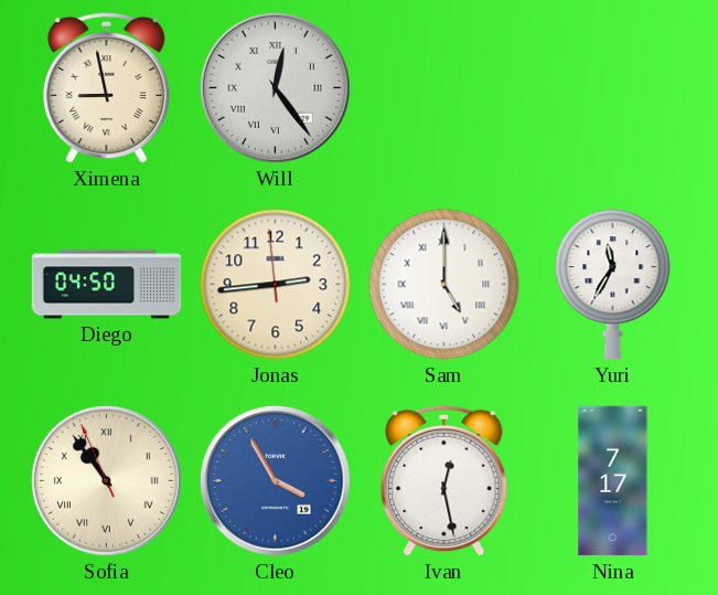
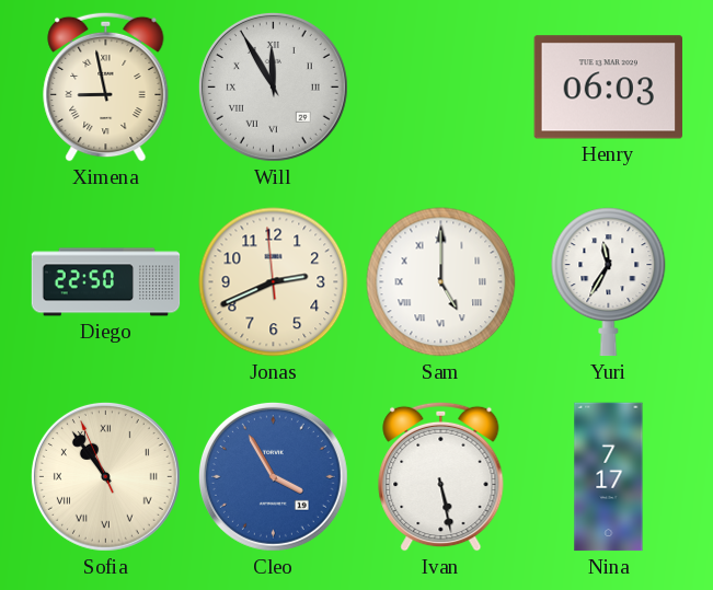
Will: 12:24 -> 11:55
Henry: none -> 06:03
Diego: 04:50 -> 22:50
Jonas: 2:43 -> 2:40
Ivan: 12:28 -> 5:28
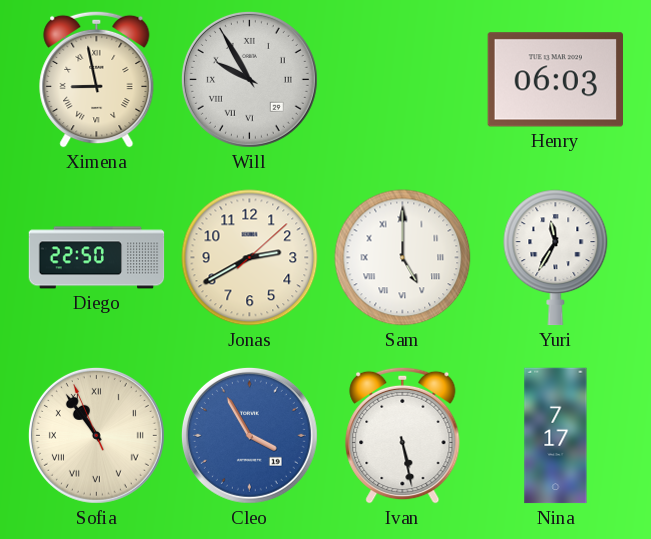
Will: 11:55 -> 9:55
Jonas: 2:40:59 -> 2:40:08
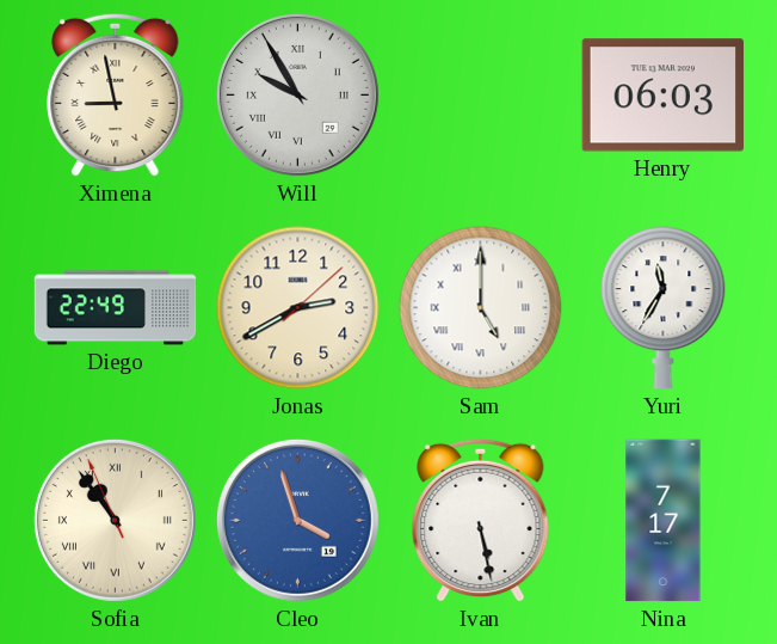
Diego: 22:50 -> 22:49
Cleo: 3:55 -> 3:57
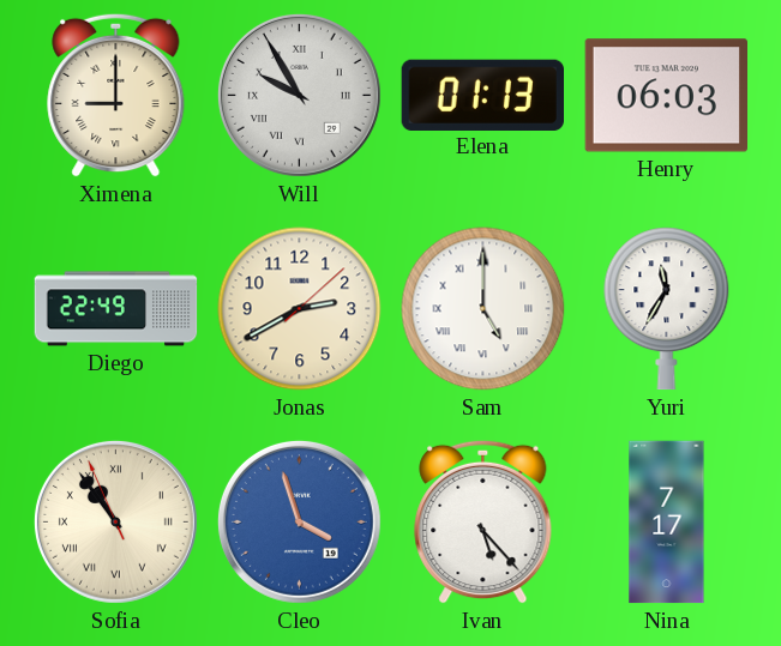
Ximena: 8:58 -> 9:00
Elena: none -> 01:13
Ivan: 5:28 -> 5:23
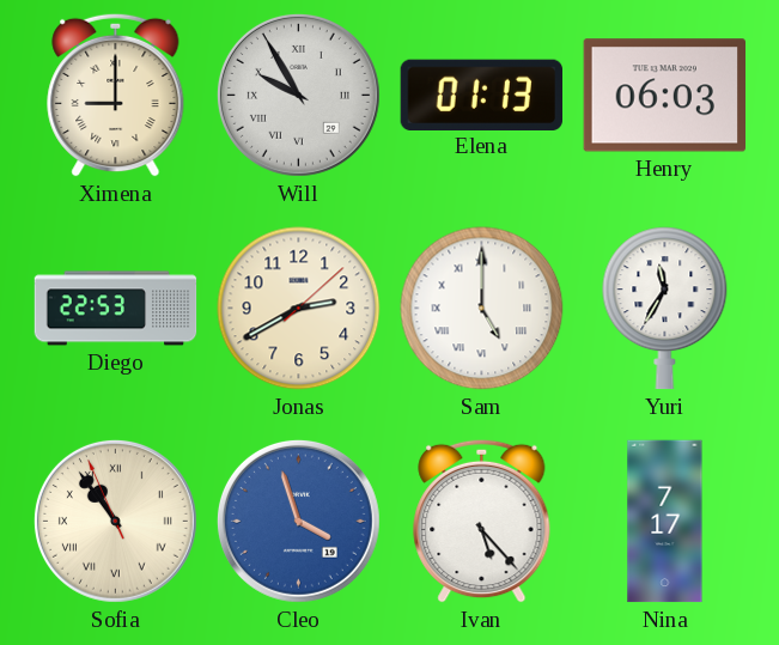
Diego: 22:49 -> 22:53
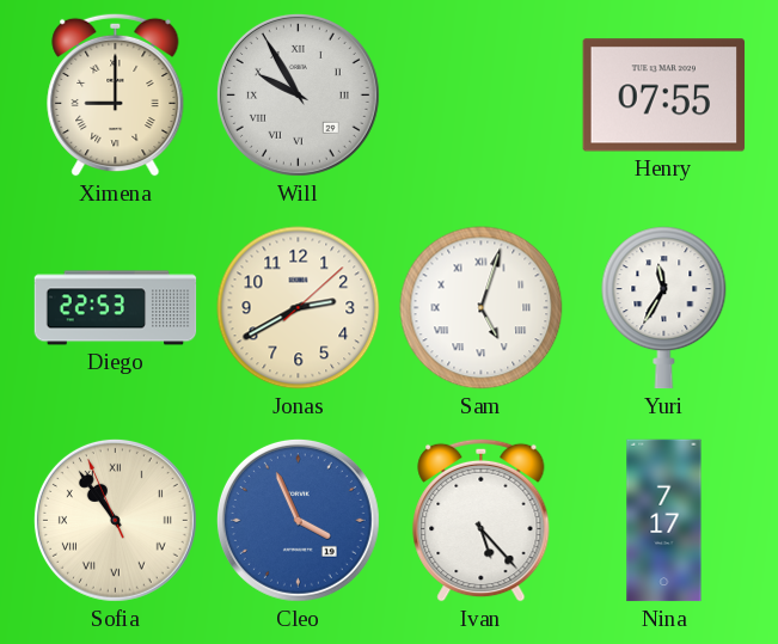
Elena: 01:13 -> none
Henry: 06:03 -> 07:55
Sam: 5:00 -> 5:03
Cleo: 3:57 -> 3:56
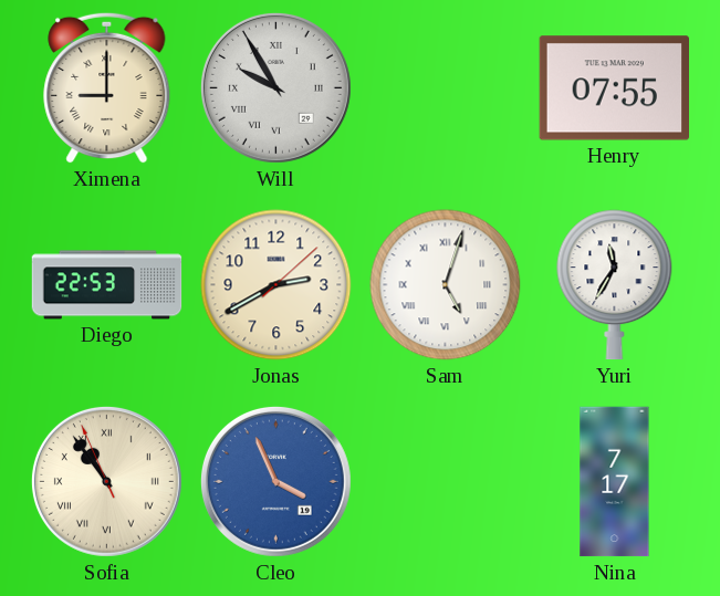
Ivan: 5:23 -> none
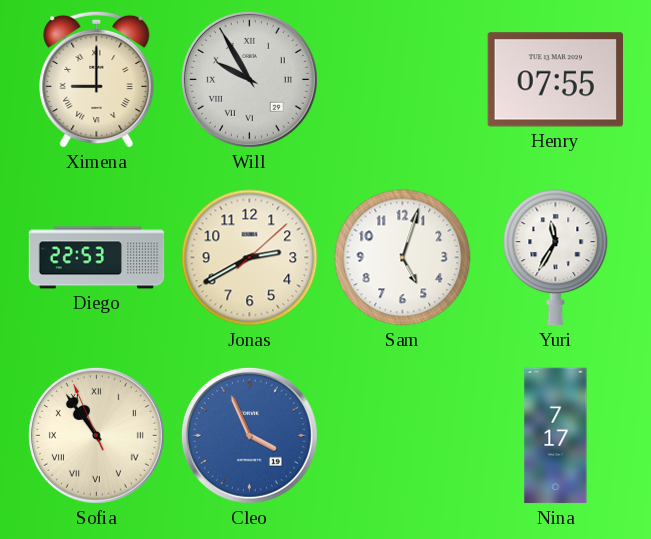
Sam numerals: Roman -> Arabic
